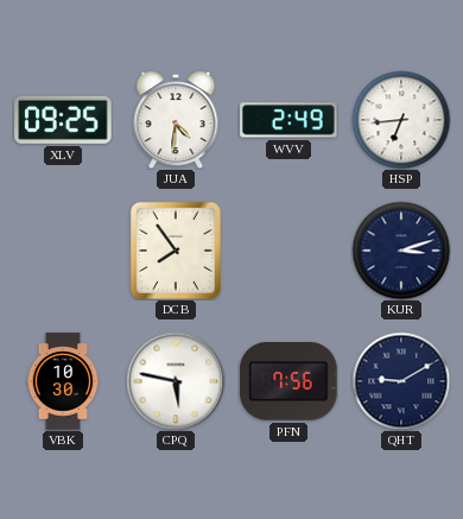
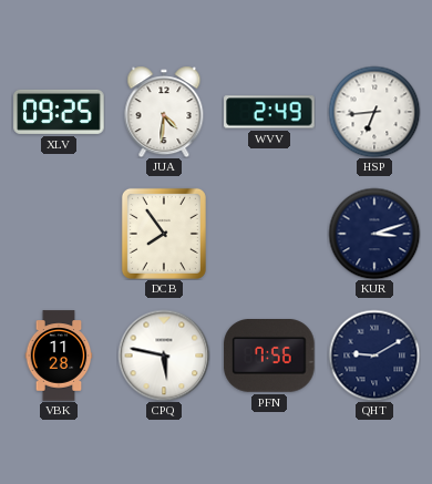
VBK: 10:30 -> 11:28
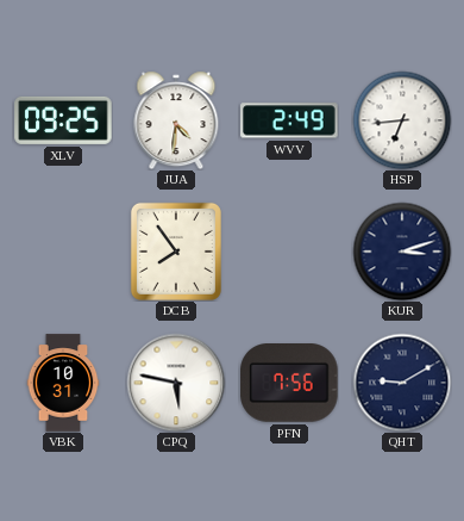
VBK: 11:28 -> 10:31
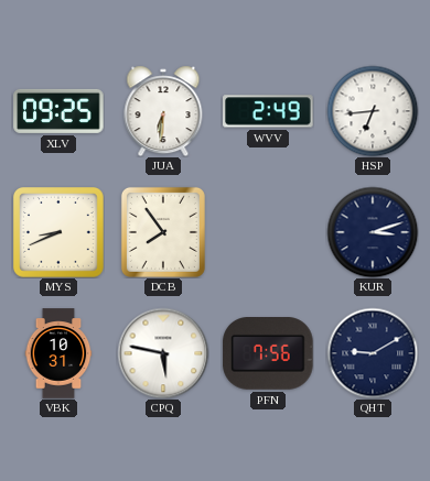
JUA: 4:31 -> 6:31
MYS: none -> 8:41
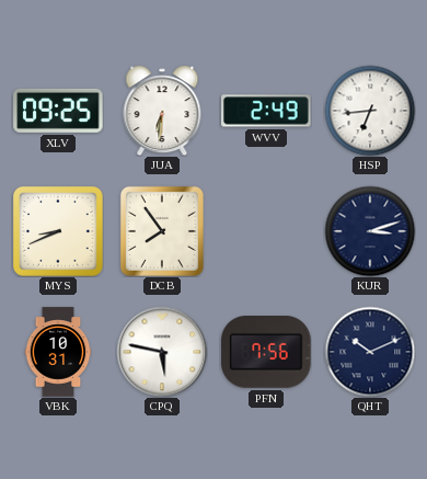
QHT: 9:10 -> 10:11
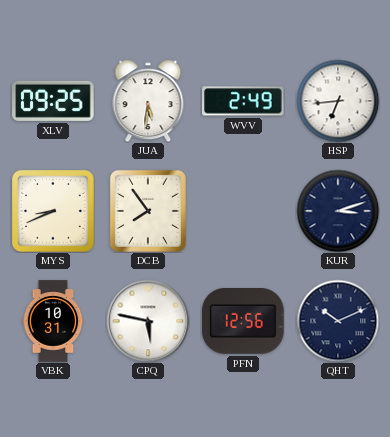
JUA: 6:31 -> 5:31
PFN: 7:56 -> 12:56
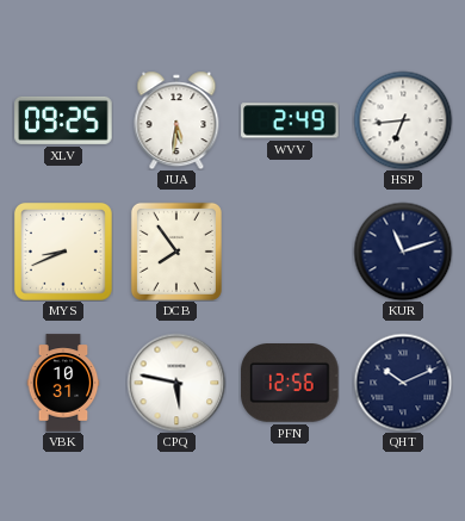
KUR: 3:12 -> 11:12
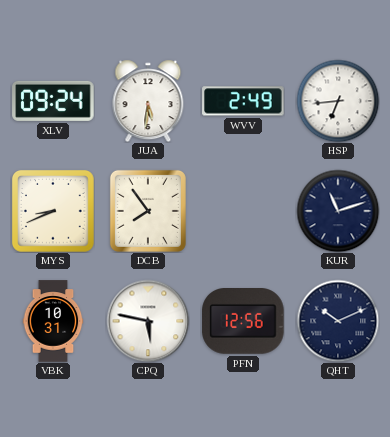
XLV: 09:25 -> 09:24
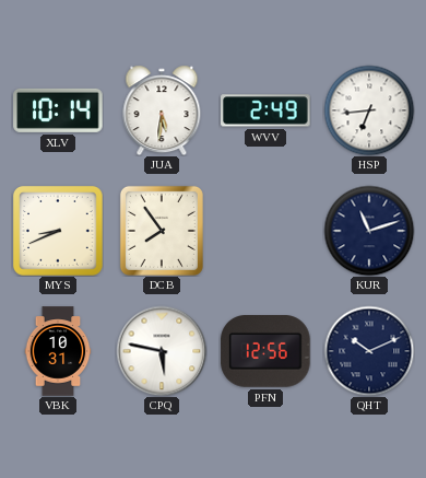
XLV: 09:24 -> 10:14
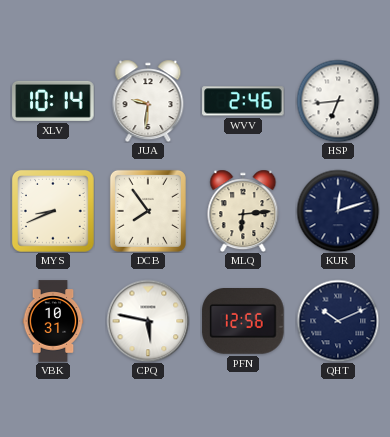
JUA: 5:31 -> 9:31
WVV: 2:49 -> 2:46
MLQ: none -> 6:14
KUR: 11:12 -> 12:12
